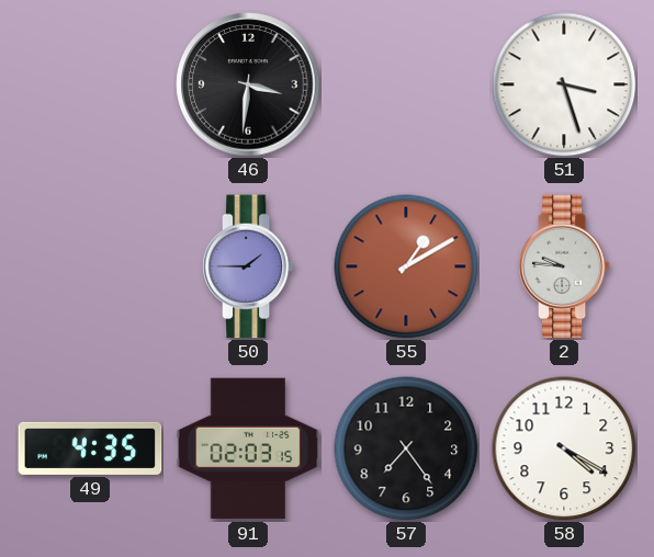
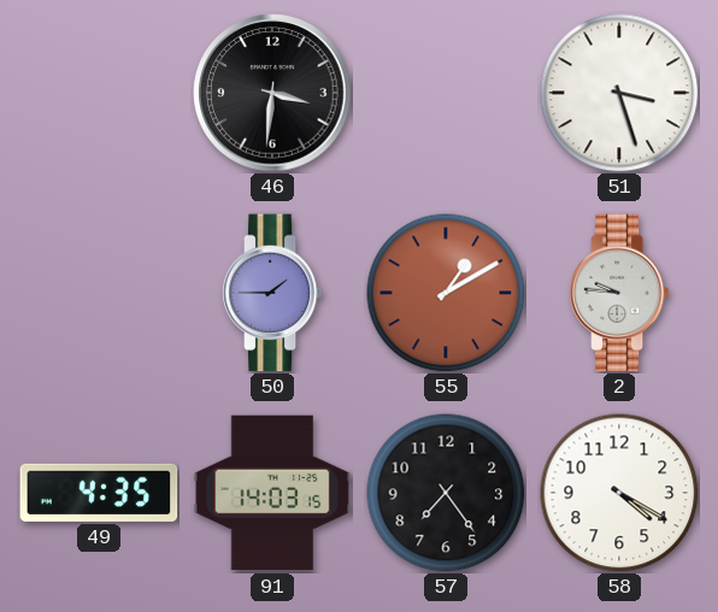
91: 02:03 -> 14:03
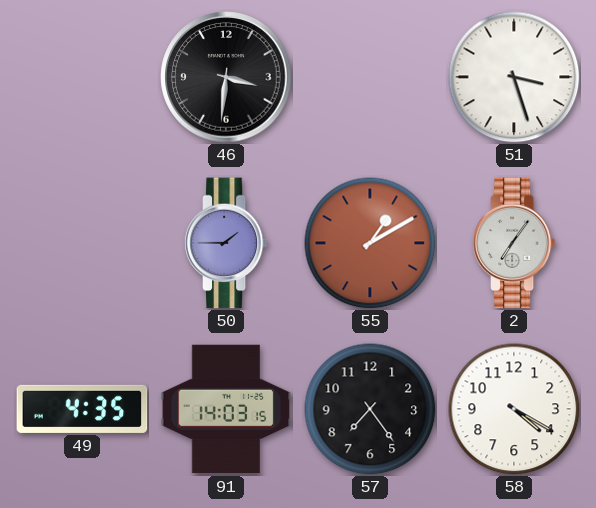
2: 9:46 -> 7:06
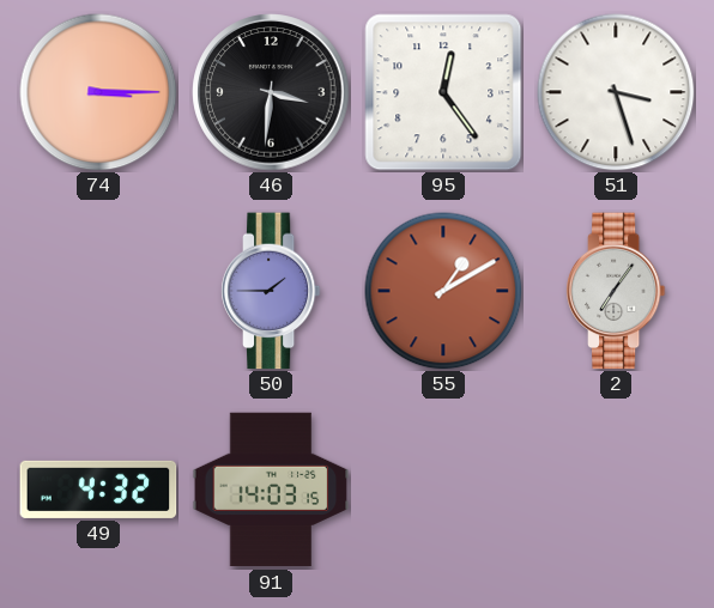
74: none -> 3:15
95: none -> 12:24
49: 4:35 -> 4:32
57: 7:24 -> none
58: 4:20 -> none
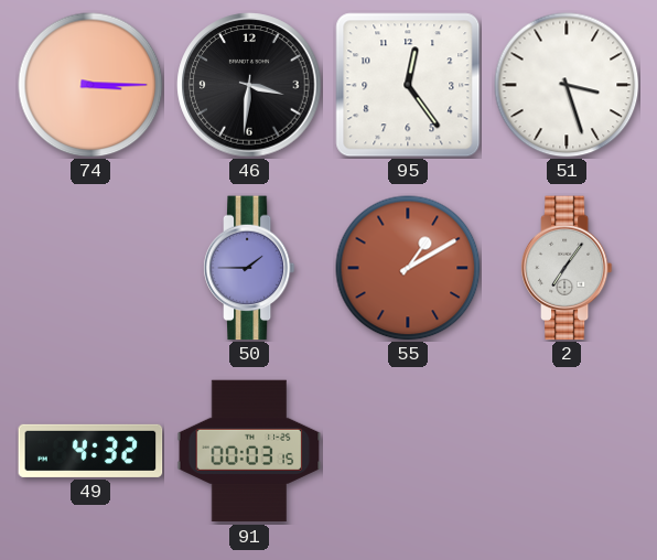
91: 14:03 -> 00:03
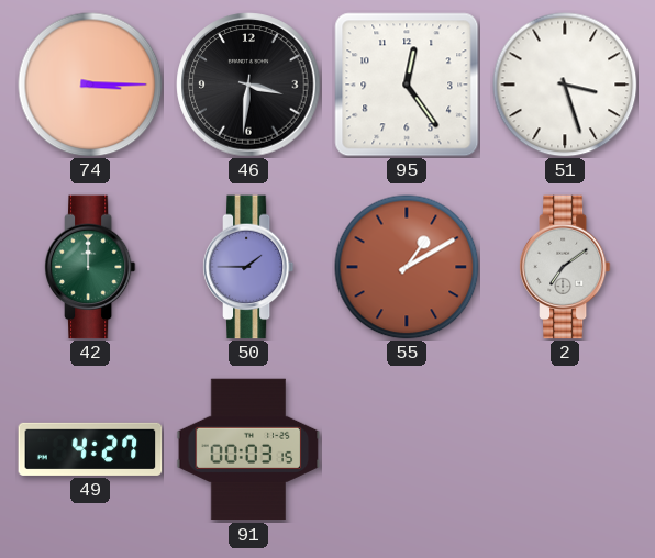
42: none -> 12:00
2: 7:06 -> 7:09
49: 4:32 -> 4:27
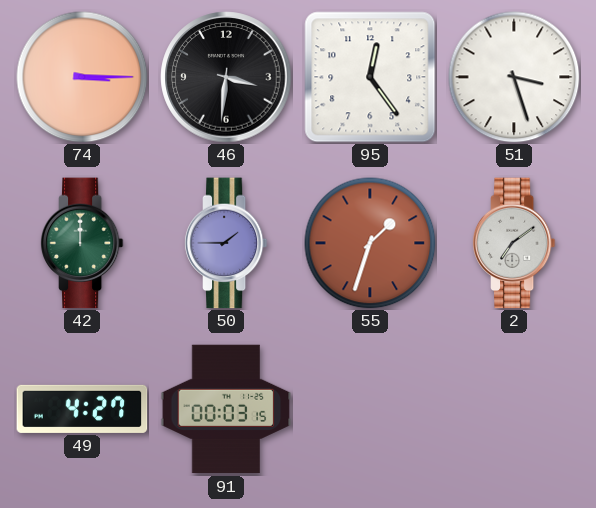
55: 1:10 -> 1:33
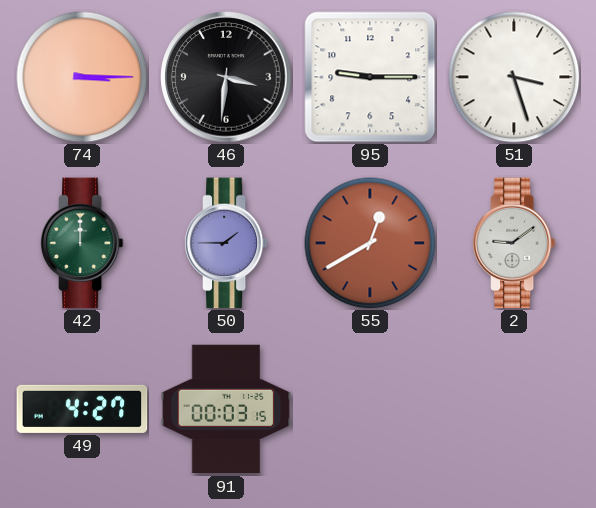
95: 12:24 -> 9:15
55: 1:33 -> 12:40
2: 7:09 -> 9:09
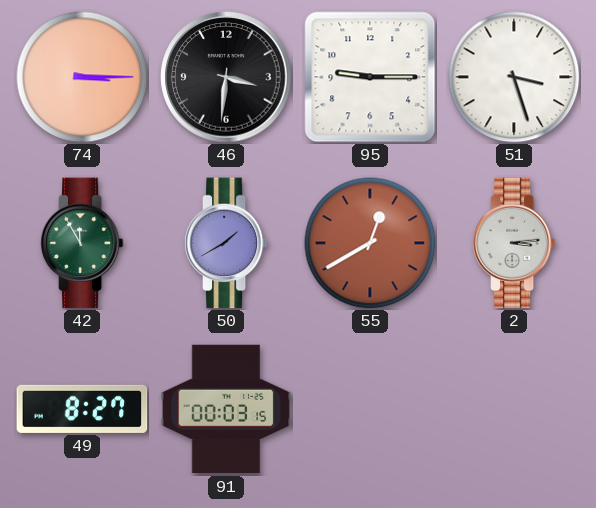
42: 12:00 -> 11:55
50: 1:45 -> 1:40
2: 9:09 -> 3:14
49: 4:27 -> 8:27
